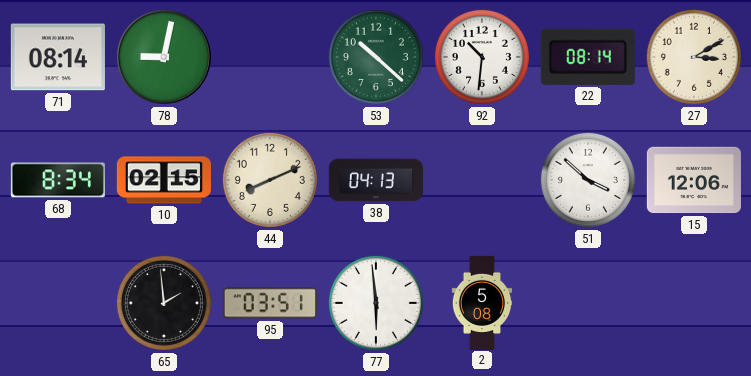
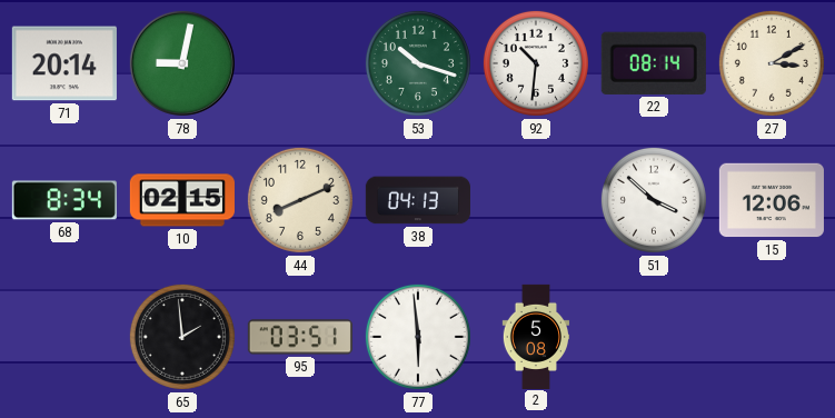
71: 08:14 -> 20:14
53: 10:22 -> 10:18
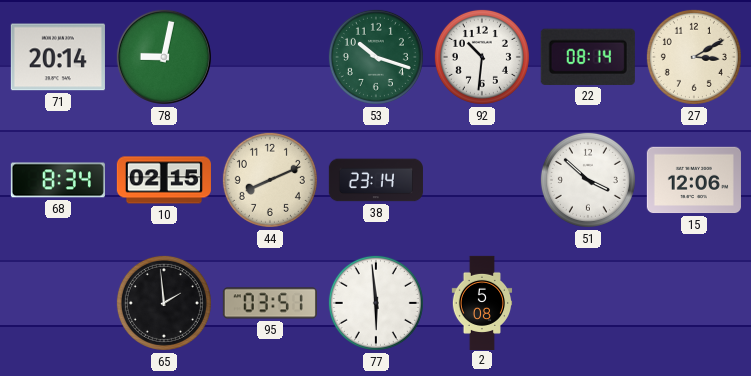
38: 04:13 -> 23:14
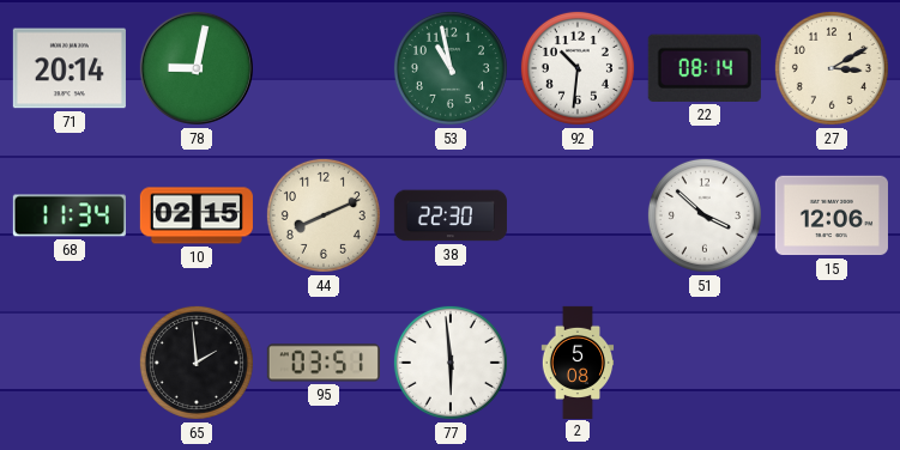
53: 10:18 -> 10:58
68: 8:34 -> 11:34
38: 23:14 -> 22:30
